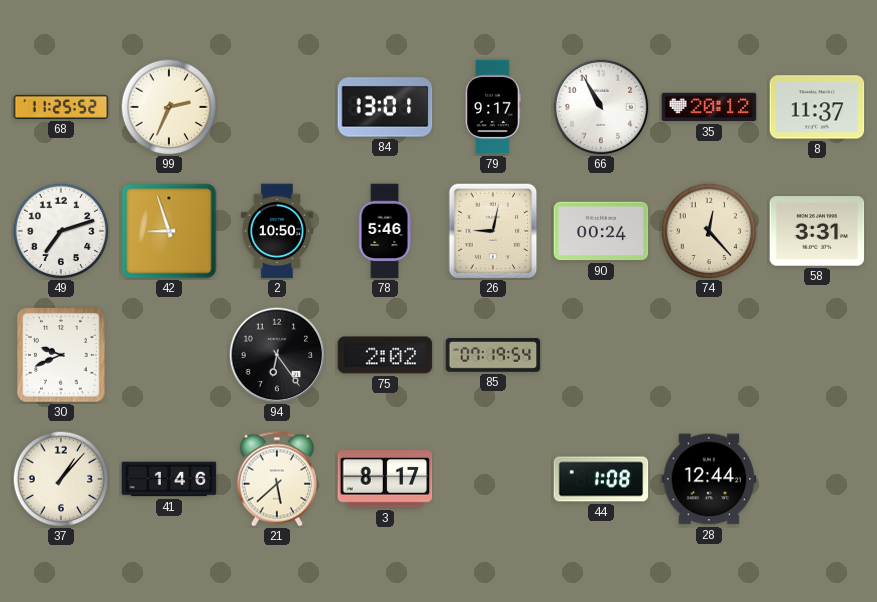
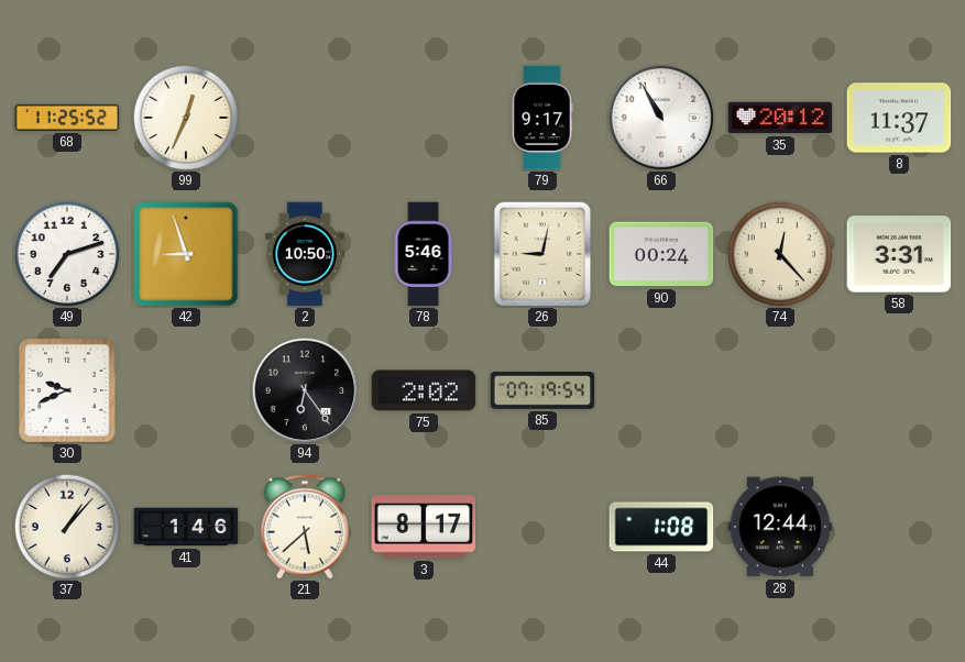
99: 2:34 -> 12:34
84: 13:01 -> none
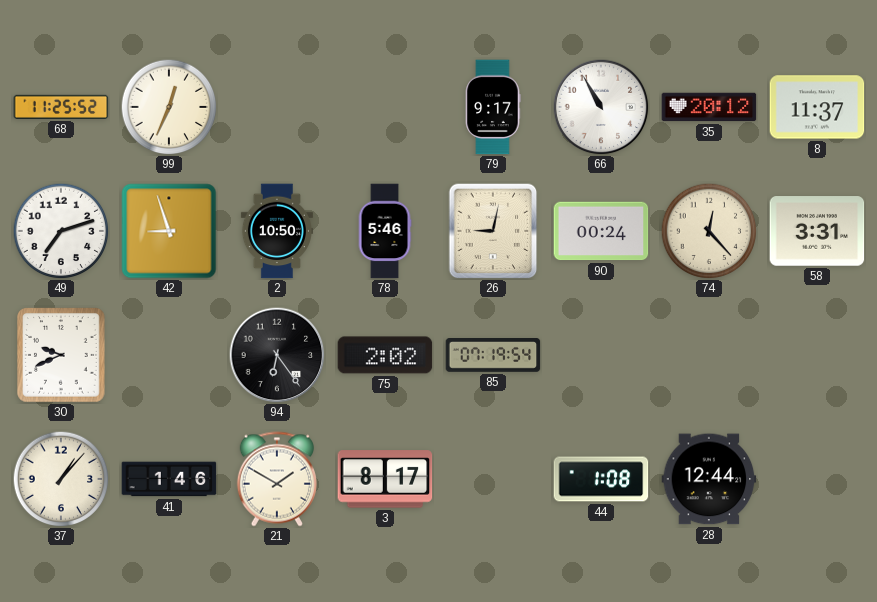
21: 5:38 -> 1:50
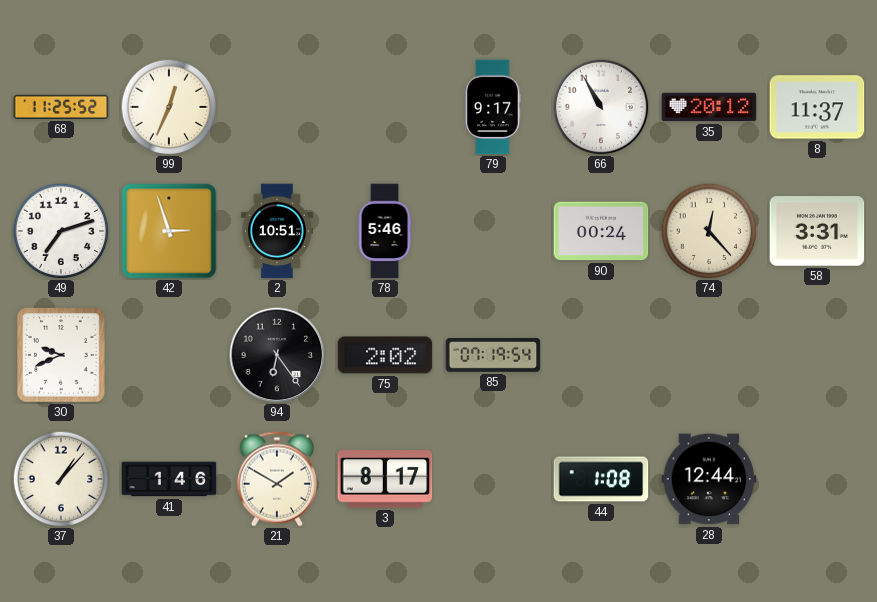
42: 8:57 -> 2:57
2: 10:50 -> 10:51
26: 9:02 -> none
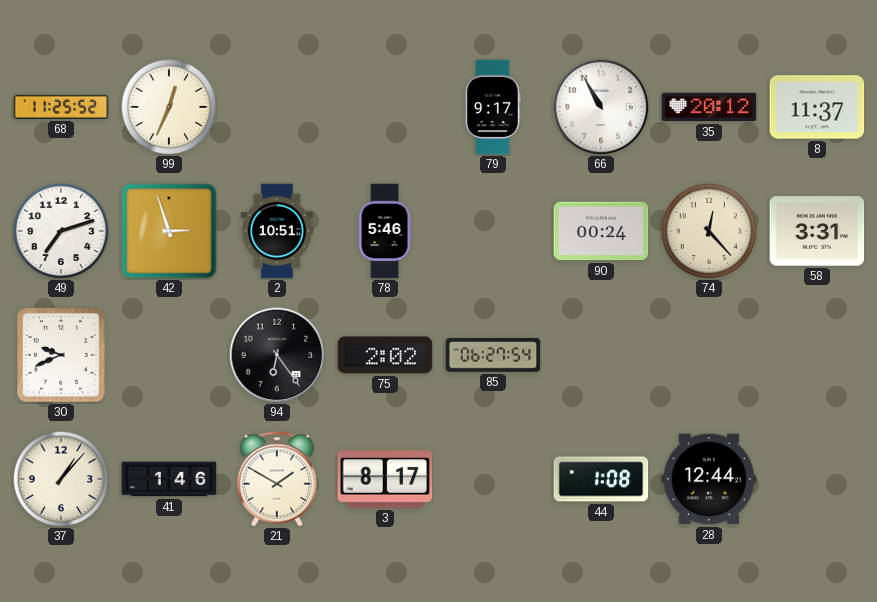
85: 07:19 -> 06:27
